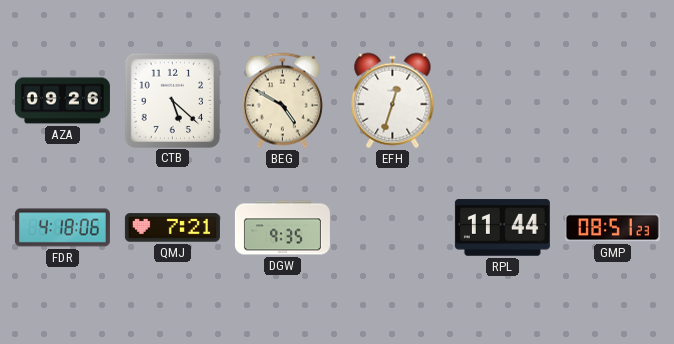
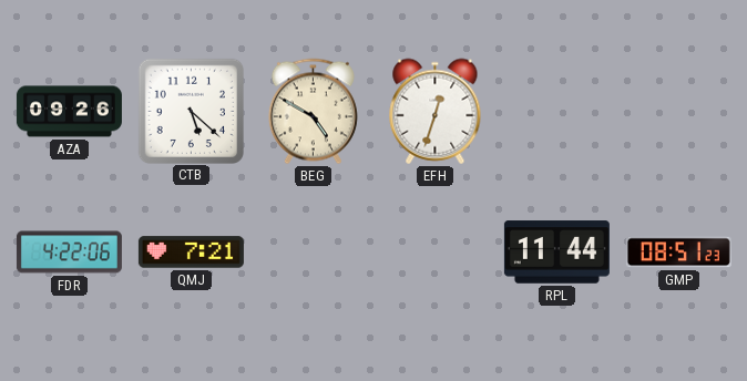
FDR: 4:18 -> 4:22
DGW: 9:35 -> none
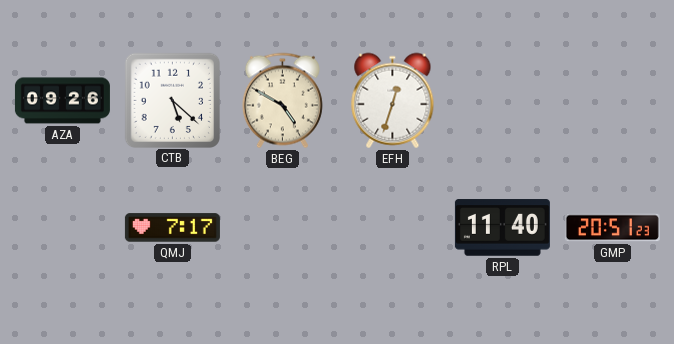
FDR: 4:22 -> none
QMJ: 7:21 -> 7:17
RPL: 11:44 -> 11:40
GMP: 08:51 -> 20:51
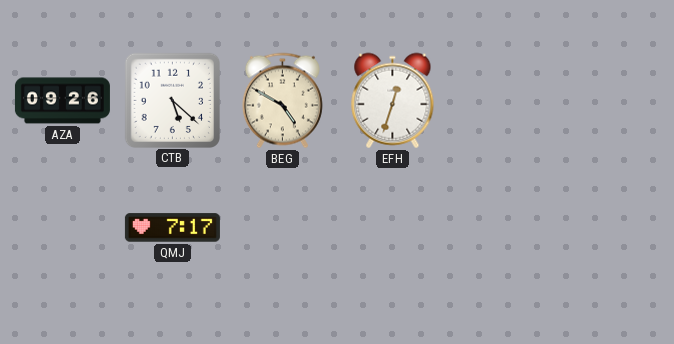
RPL: 11:40 -> none
GMP: 20:51 -> none
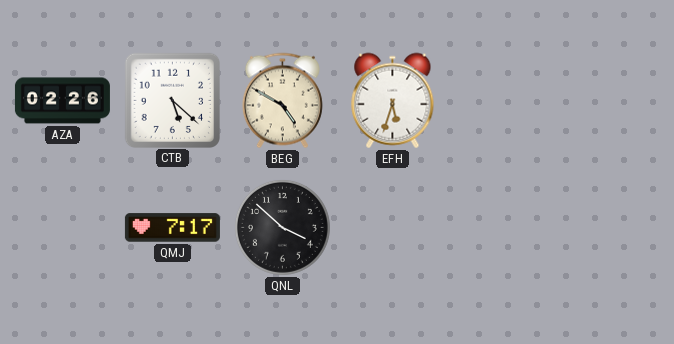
AZA: 09:26 -> 02:26
EFH: 12:33 -> 5:33
QNL: none -> 3:52
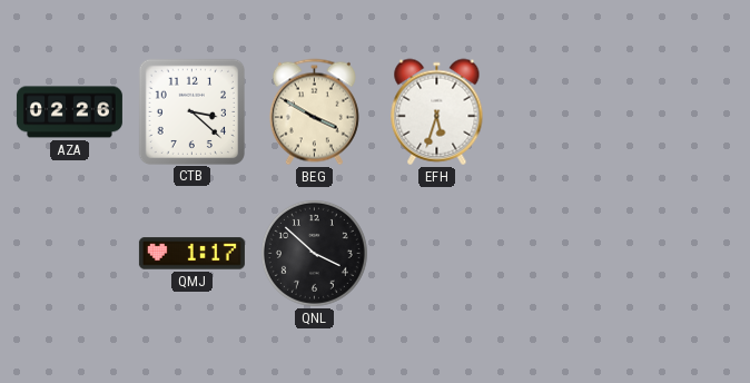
CTB: 5:22 -> 3:22
BEG: 4:50 -> 3:50
QMJ: 7:17 -> 1:17
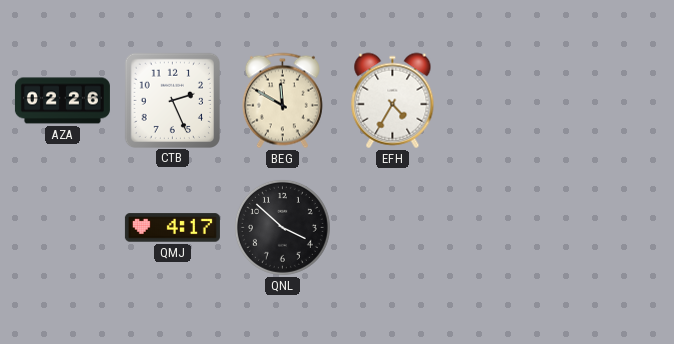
CTB: 3:22 -> 2:26
BEG: 3:50 -> 11:50
EFH: 5:33 -> 4:35
QMJ: 1:17 -> 4:17
